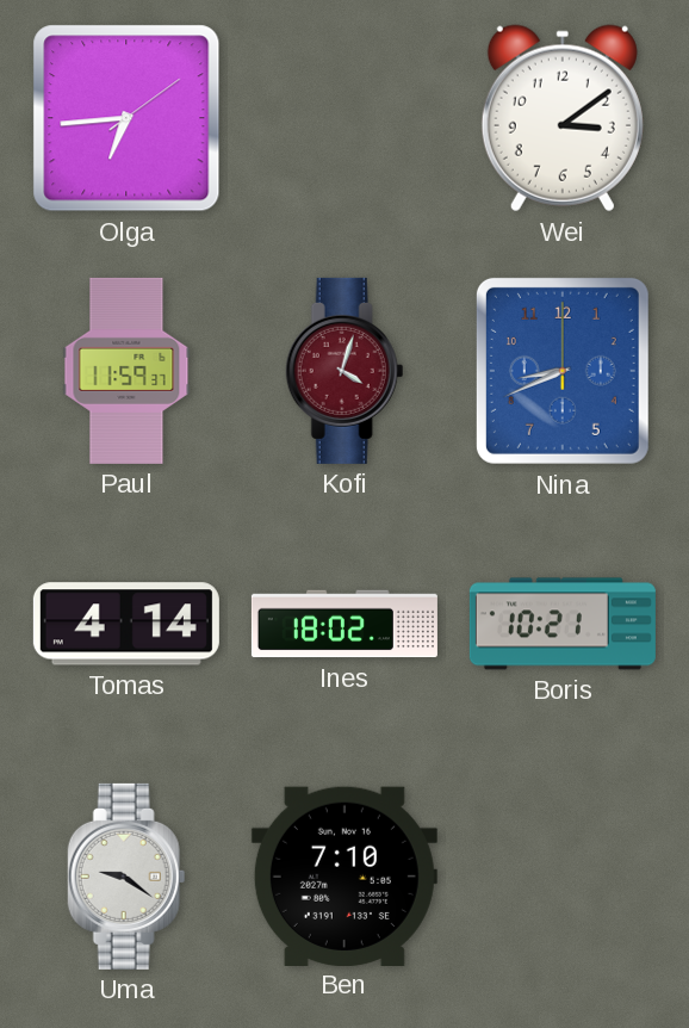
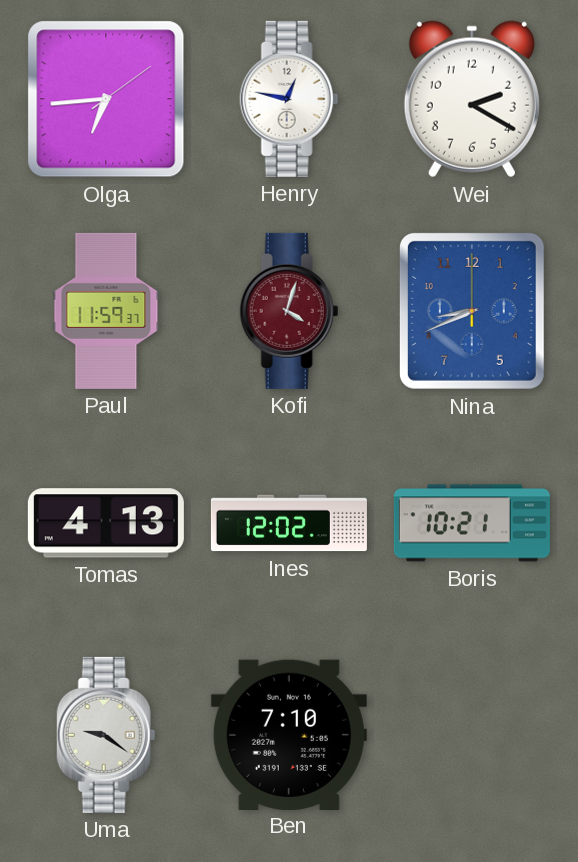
Henry: none -> 12:47
Wei: 3:09 -> 2:20
Tomas: 4:14 -> 4:13
Ines: 18:02 -> 12:02
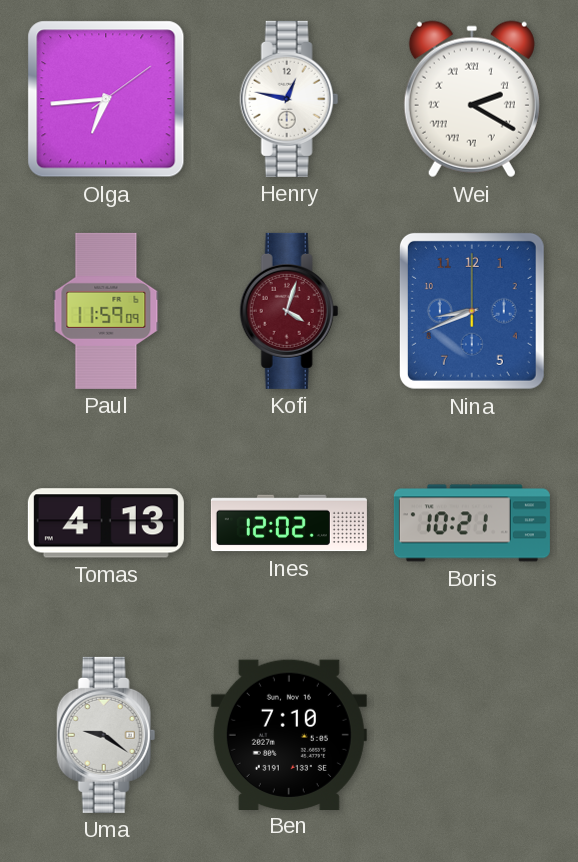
Wei numerals: Arabic -> Roman
Paul: 11:59:37 -> 11:59:09
